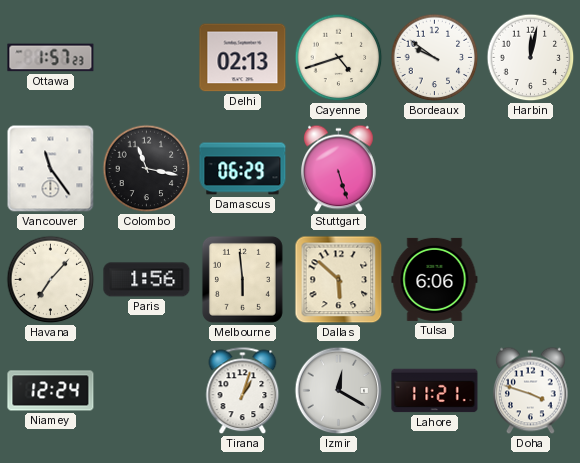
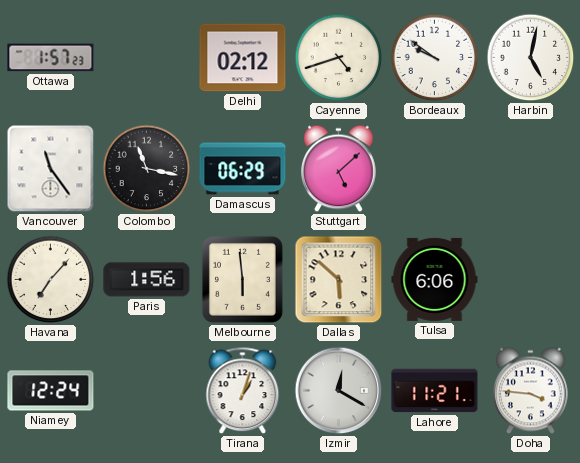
Delhi: 02:13 -> 02:12
Harbin: 12:02 -> 5:02
Stuttgart: 5:27 -> 5:08
Doha: 3:48 -> 3:46
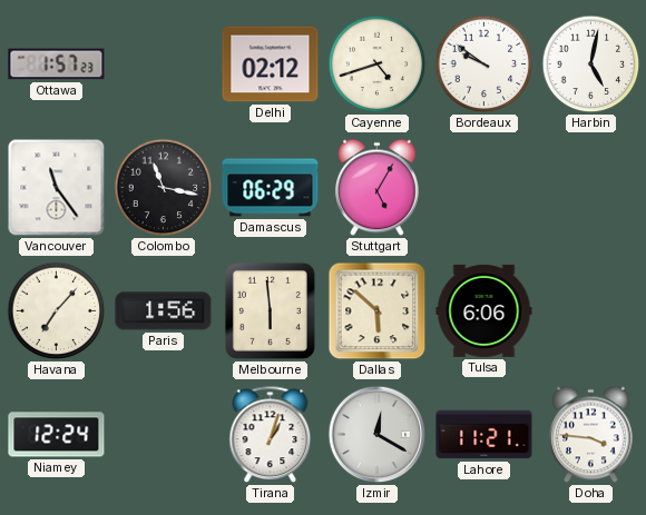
Stuttgart: 5:08 -> 5:05
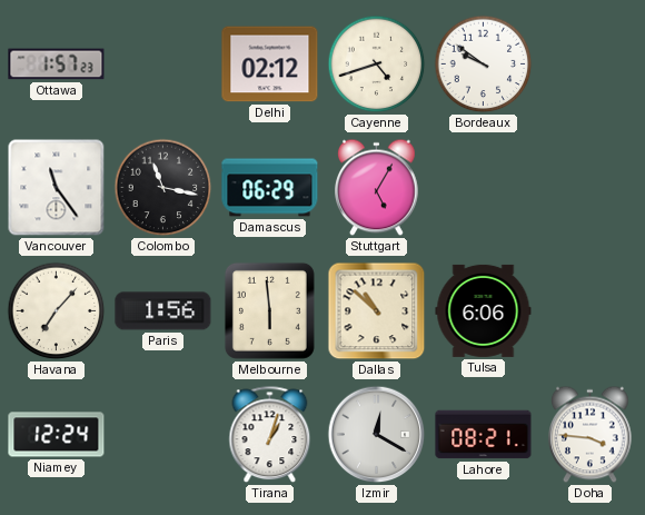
Harbin: 5:02 -> none
Dallas: 5:52 -> 10:52
Lahore: 11:21 -> 08:21
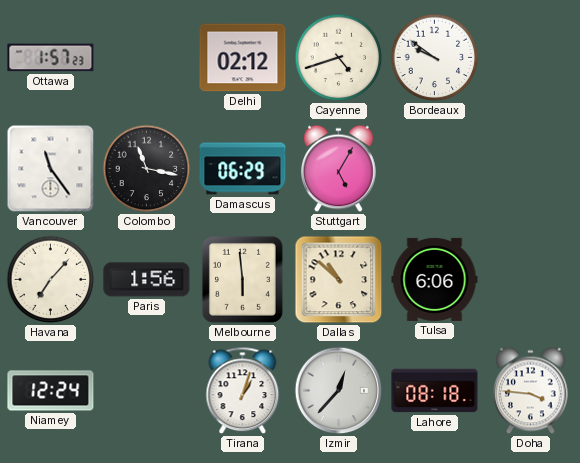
Izmir: 12:20 -> 12:37
Lahore: 08:21 -> 08:18
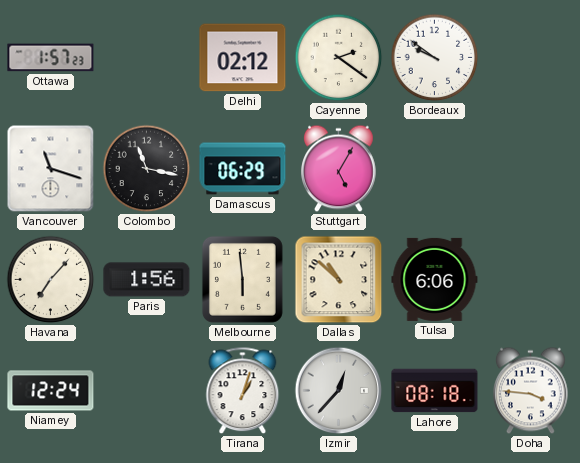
Cayenne: 4:42 -> 2:21
Vancouver: 11:24 -> 11:18
